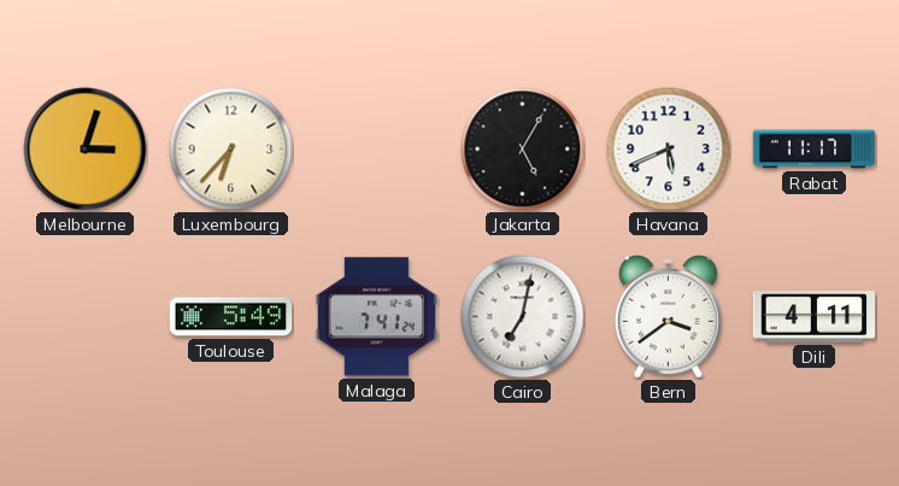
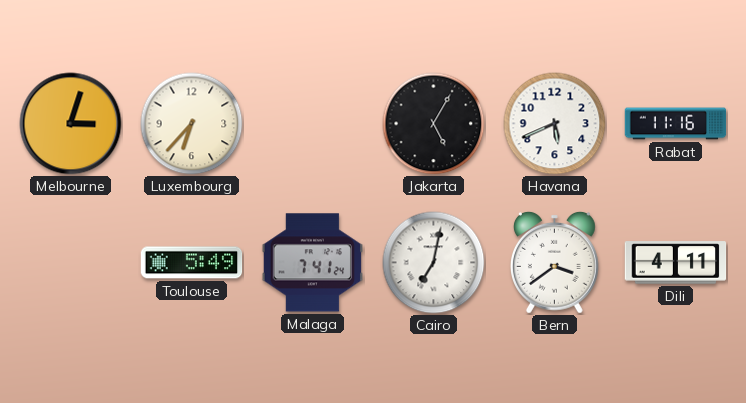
Rabat: 11:17 -> 11:16
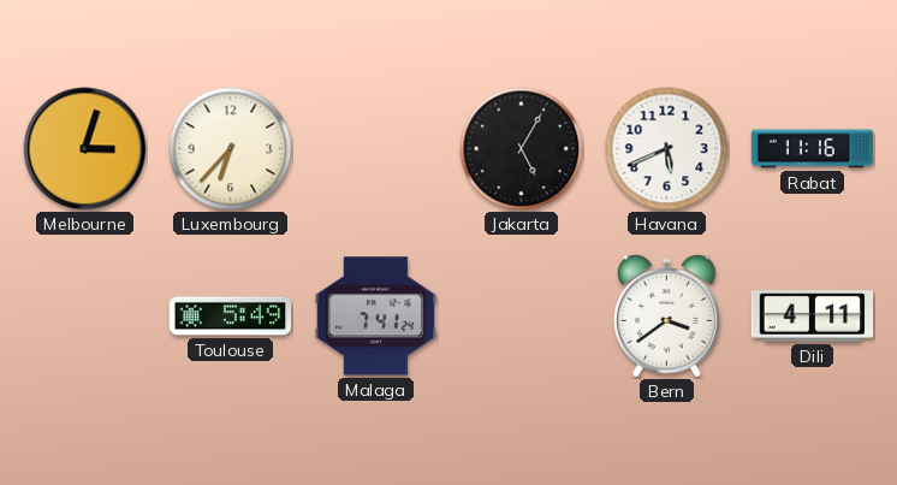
Cairo: 7:02 -> none
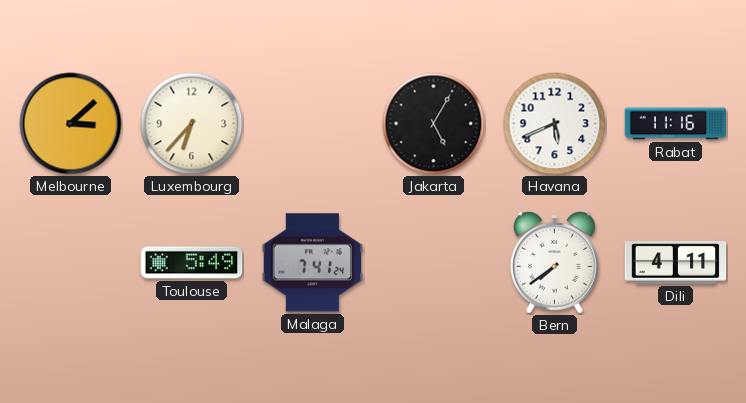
Melbourne: 3:03 -> 3:08
Bern: 3:39 -> 7:39
